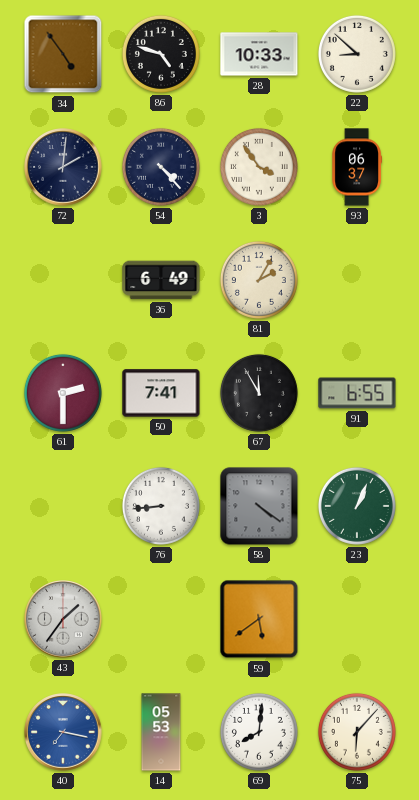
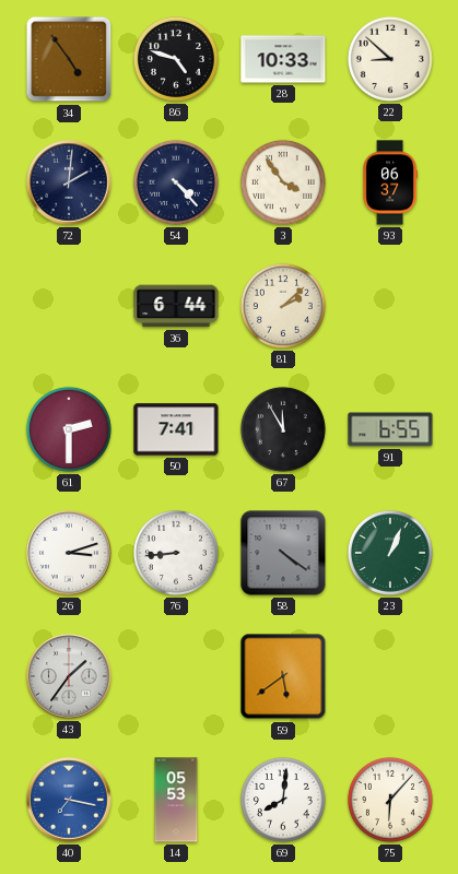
36: 6:49 -> 6:44
81: 2:05 -> 2:08
26: none -> 3:12
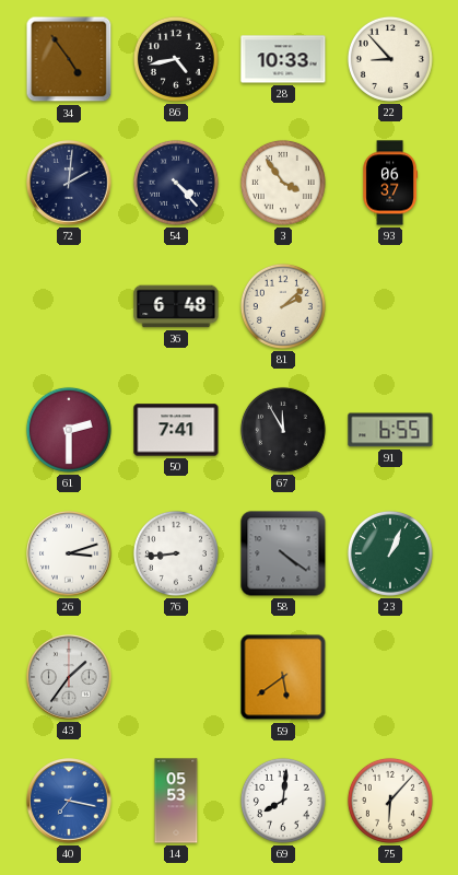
86: 4:48 -> 4:43
22: 8:52 -> 8:53
36: 6:44 -> 6:48
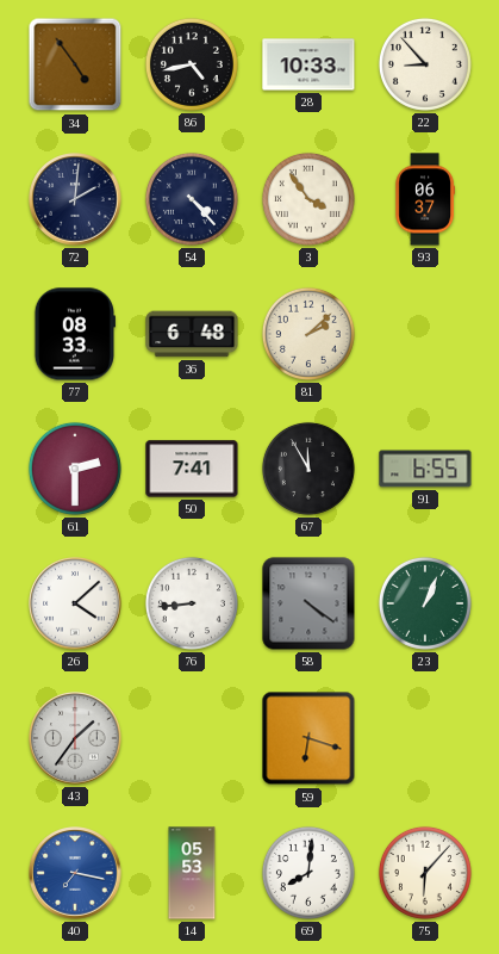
77: none -> 08:33
26: 3:12 -> 4:08
59: 5:39 -> 6:18
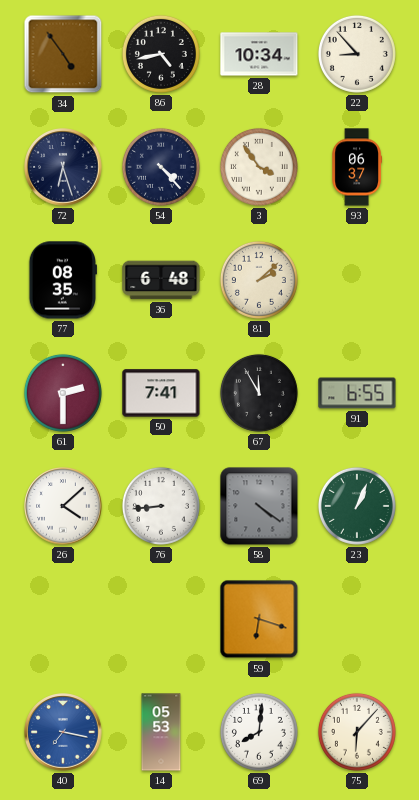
28: 10:33 -> 10:34
72: 2:01 -> 6:27
77: 08:33 -> 08:35
43: 1:36 -> none
